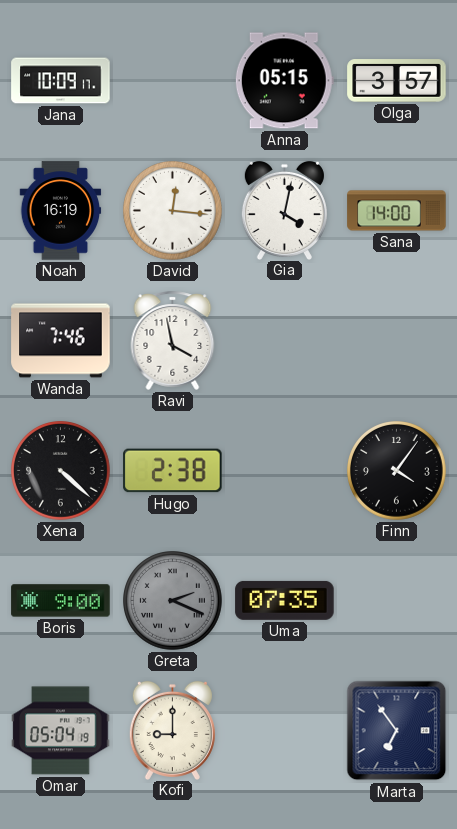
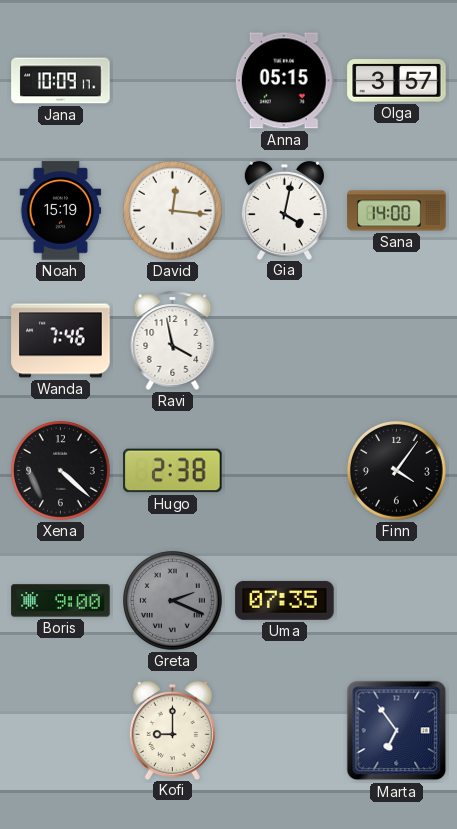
Noah: 16:19 -> 15:19
Omar: 05:04 -> none
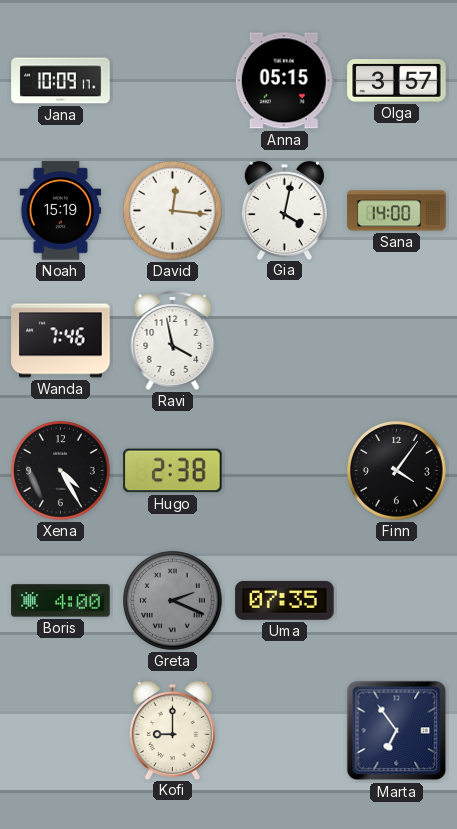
Xena: 4:22 -> 4:25
Boris: 9:00 -> 4:00
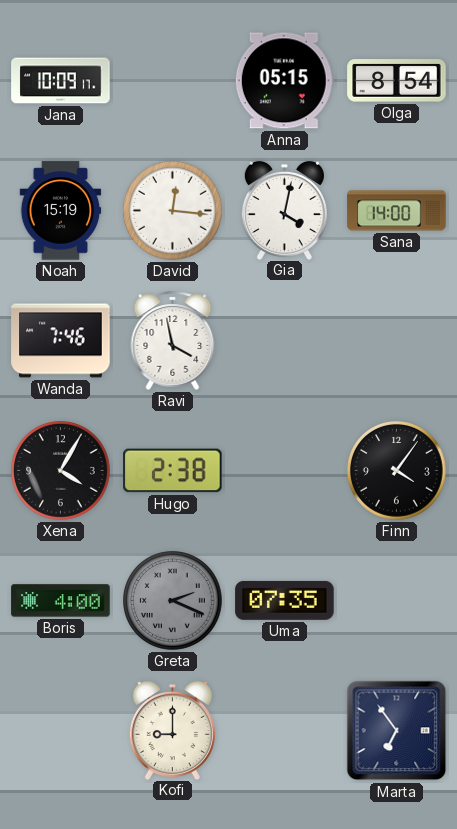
Olga: 3:57 -> 8:54
Xena: 4:25 -> 4:05
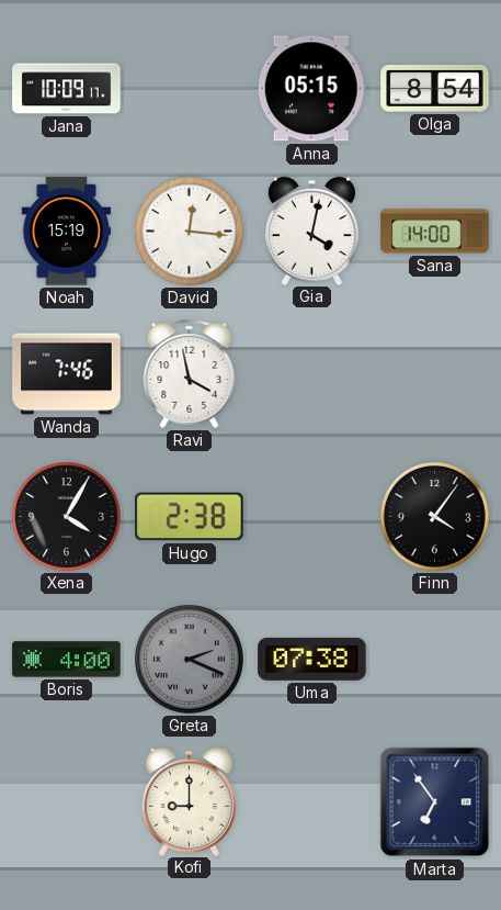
Uma: 07:35 -> 07:38
